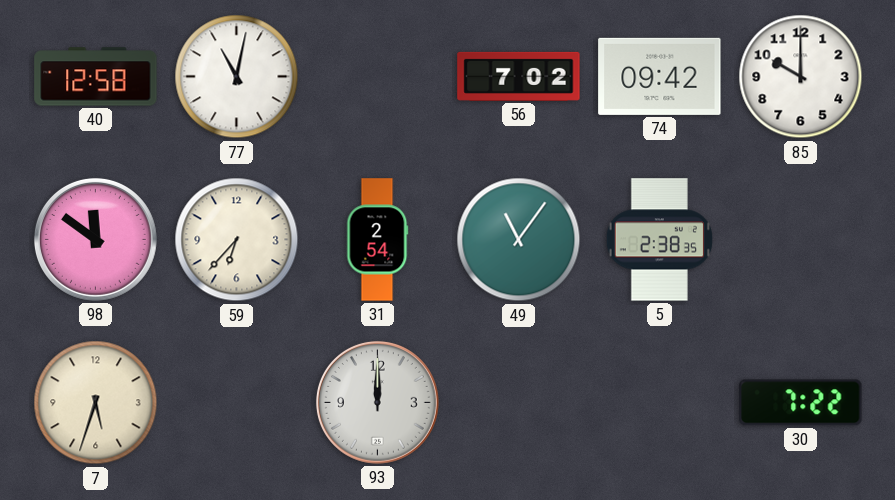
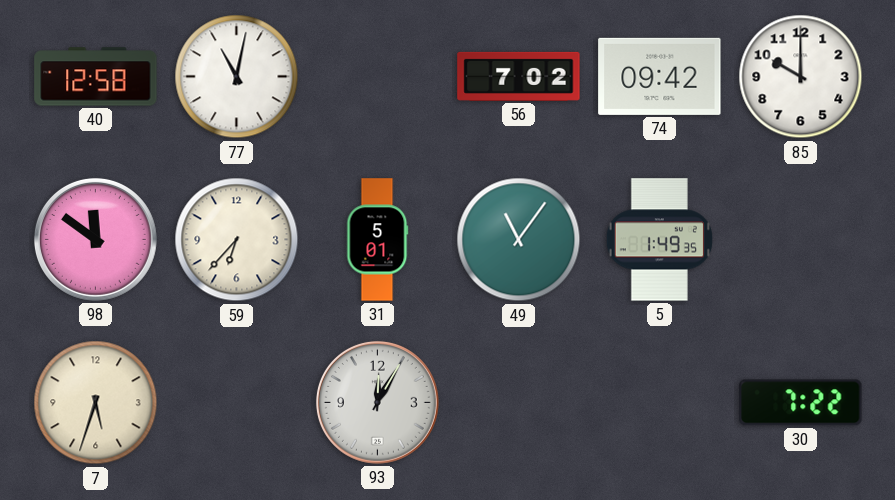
31: 2:54 -> 5:01
5: 2:38 -> 1:49
93: 12:00 -> 12:05
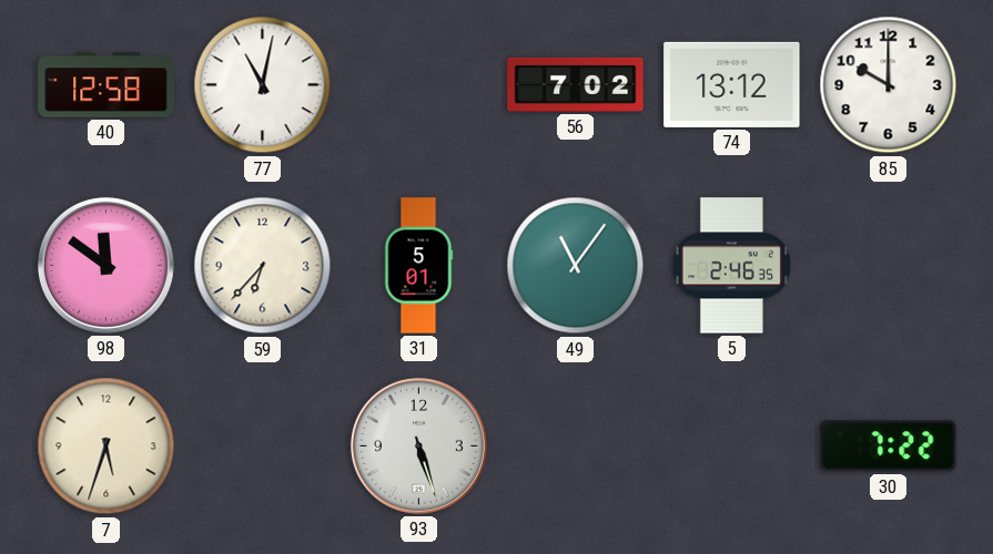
74: 09:42 -> 13:12
5: 1:49 -> 2:46
93: 12:05 -> 5:27
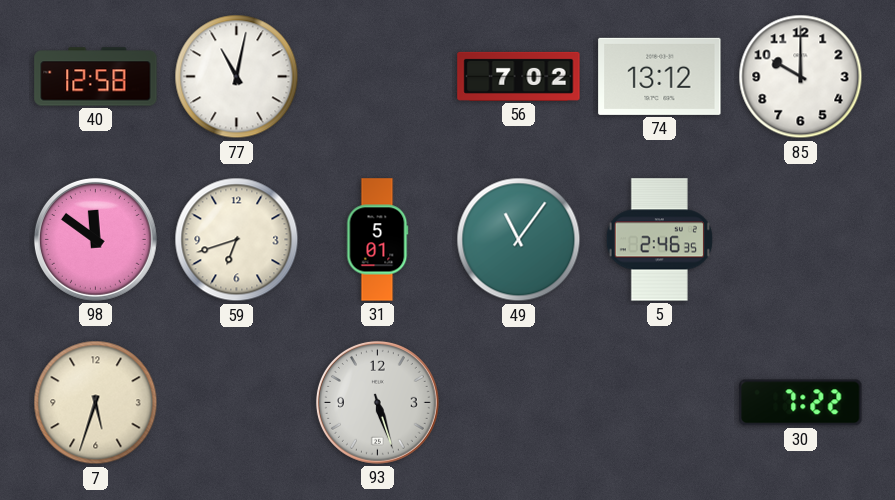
59: 6:37 -> 6:42
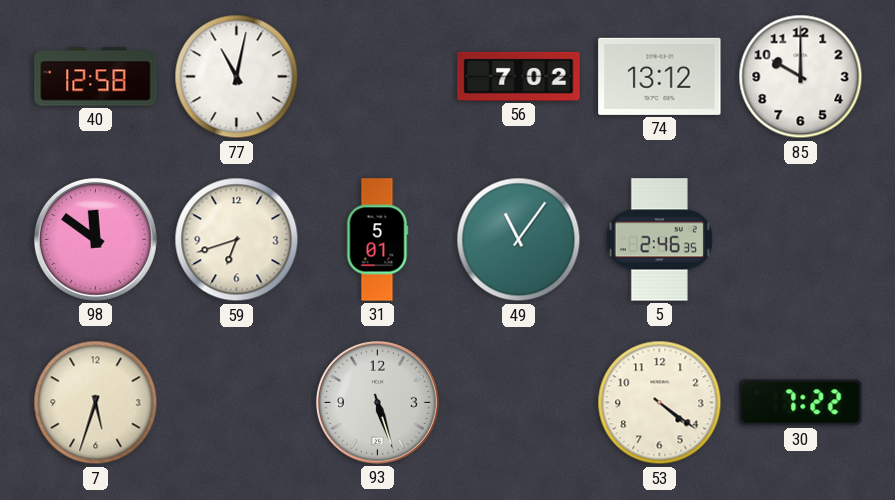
53: none -> 4:21
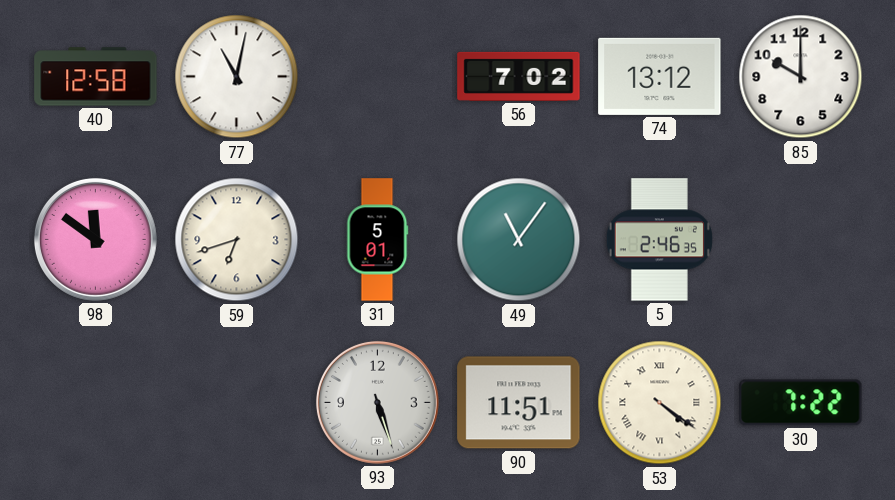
7: 5:33 -> none
90: none -> 11:51
53 numerals: Arabic -> Roman
